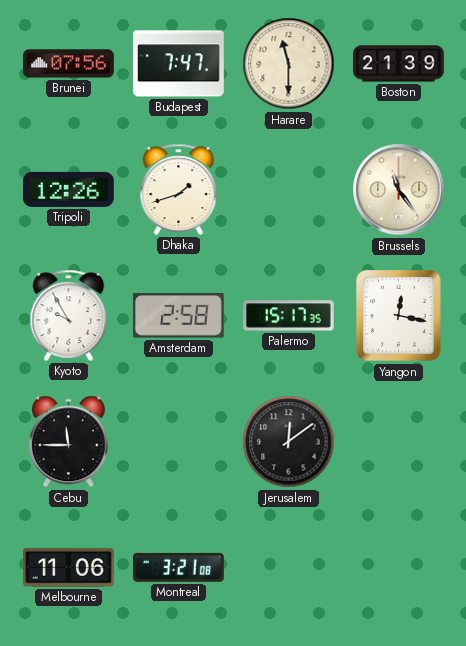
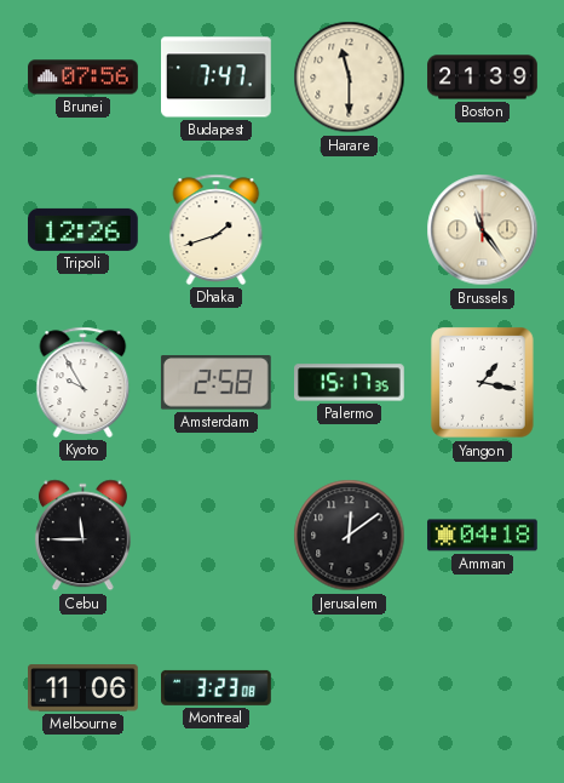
Yangon: 12:17 -> 1:17
Amman: none -> 04:18
Montreal: 3:21 -> 3:23
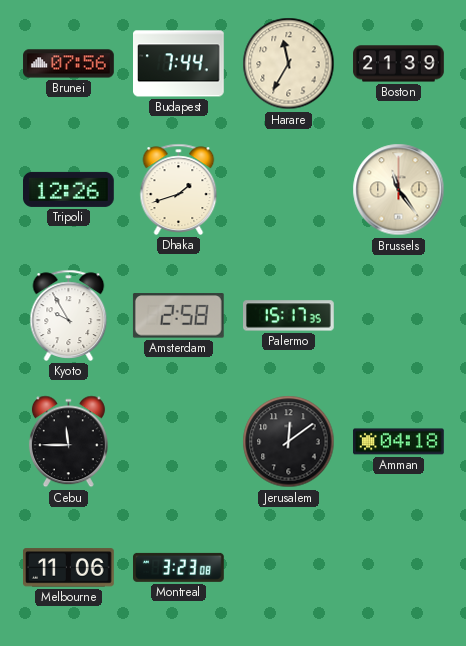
Budapest: 7:47 -> 7:44
Harare: 11:30 -> 11:35
Yangon: 1:17 -> none
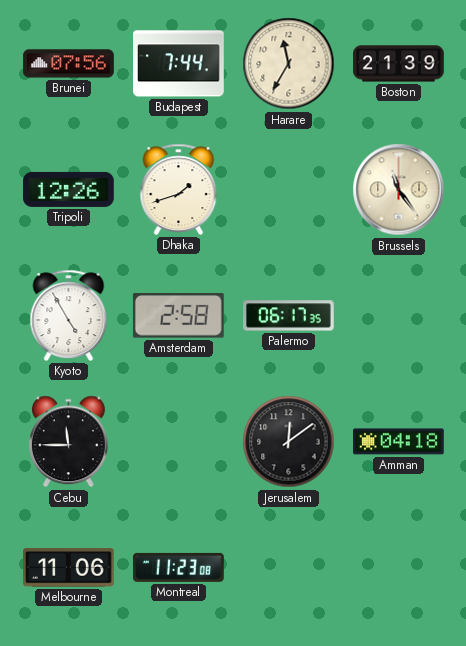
Kyoto: 9:55 -> 4:55
Palermo: 15:17 -> 06:17
Montreal: 3:23 -> 11:23
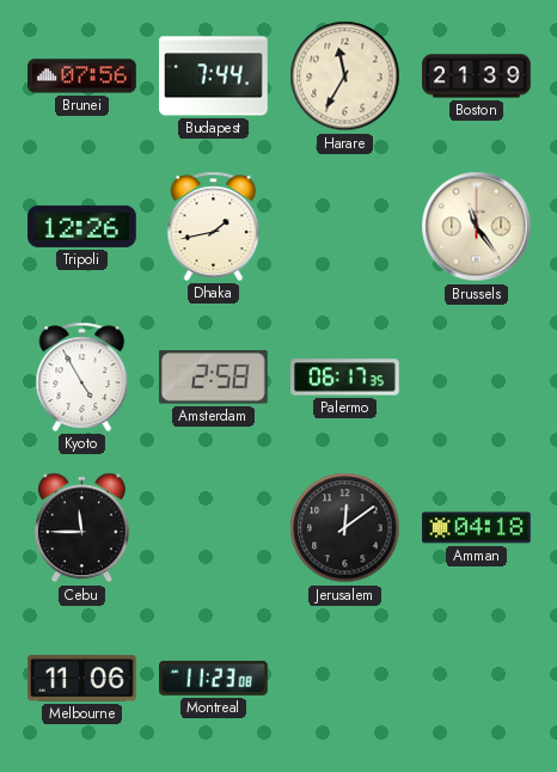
Dhaka: 1:42 -> 1:43
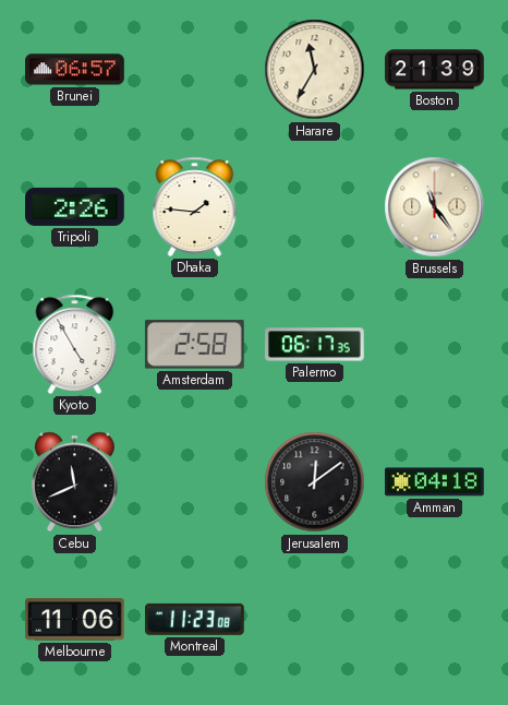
Brunei: 07:56 -> 06:57
Budapest: 7:44 -> none
Tripoli: 12:26 -> 2:26
Dhaka: 1:43 -> 1:46
Cebu: 11:45 -> 11:41
